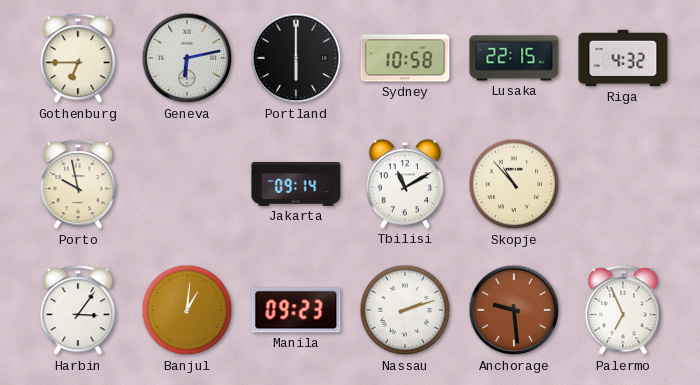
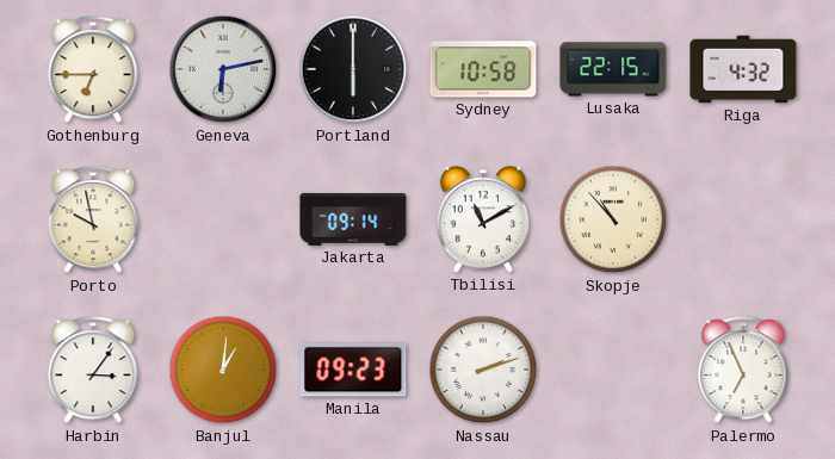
Anchorage: 9:29 -> none
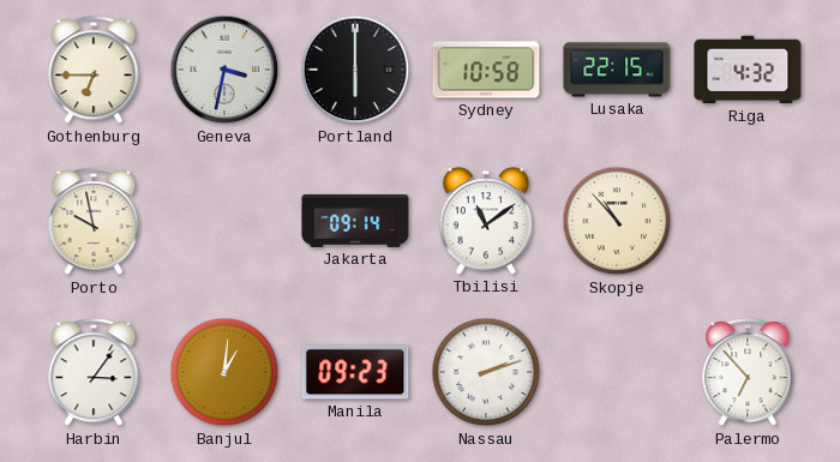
Geneva: 6:13 -> 3:32
Tbilisi: 11:10 -> 11:09
Palermo: 6:56 -> 6:53
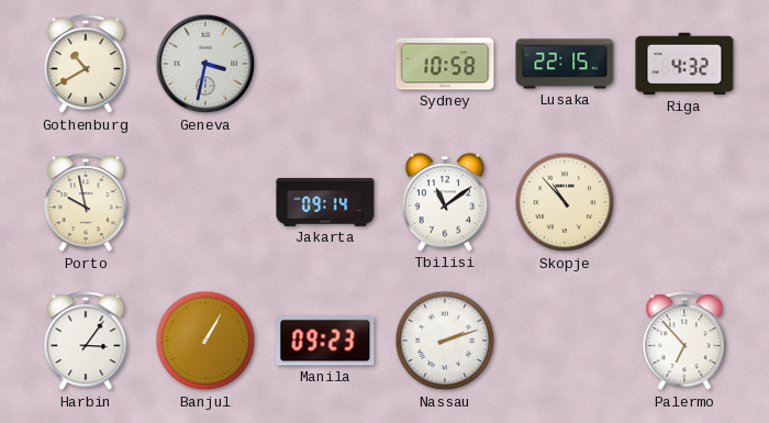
Gothenburg: 6:45 -> 10:40
Portland: 6:00 -> none
Banjul: 1:01 -> 1:05
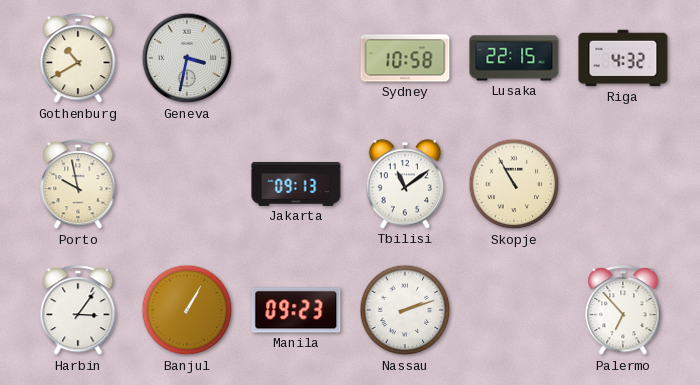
Jakarta: 09:14 -> 09:13
Skopje: 10:53 -> 10:55
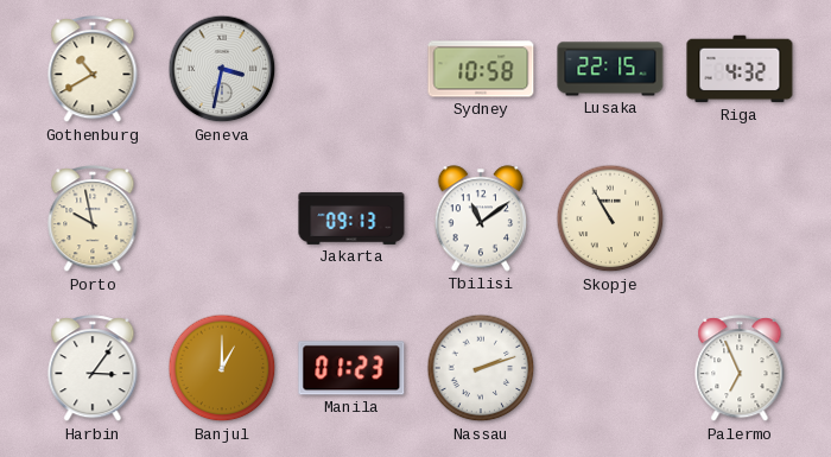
Banjul: 1:05 -> 1:00
Manila: 09:23 -> 01:23
Palermo: 6:53 -> 6:56
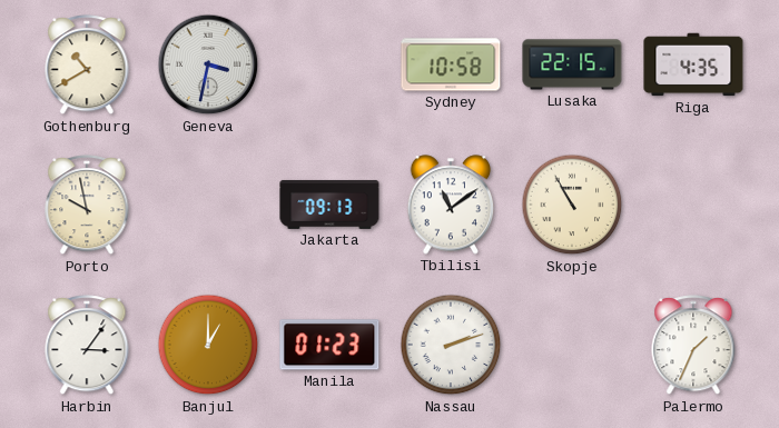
Riga: 4:32 -> 4:35
Palermo: 6:56 -> 1:34
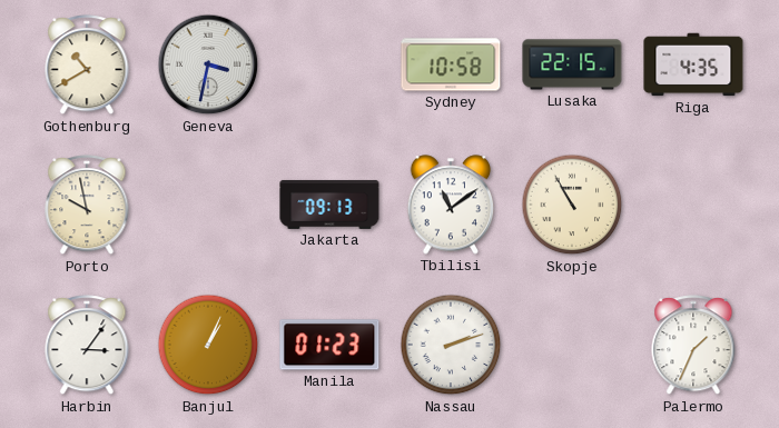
Banjul: 1:00 -> 1:04
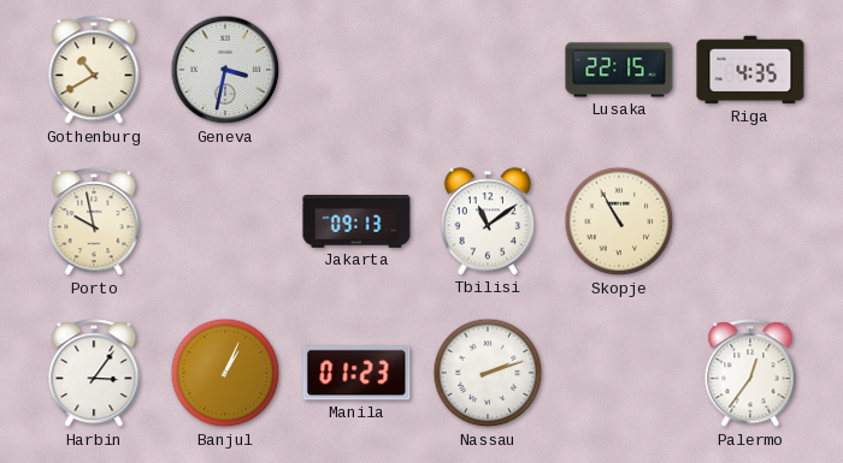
Sydney: 10:58 -> none
Palermo: 1:34 -> 12:36
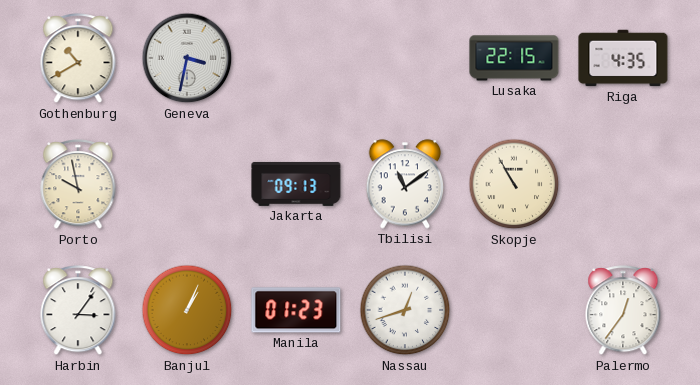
Nassau: 2:12 -> 12:42
